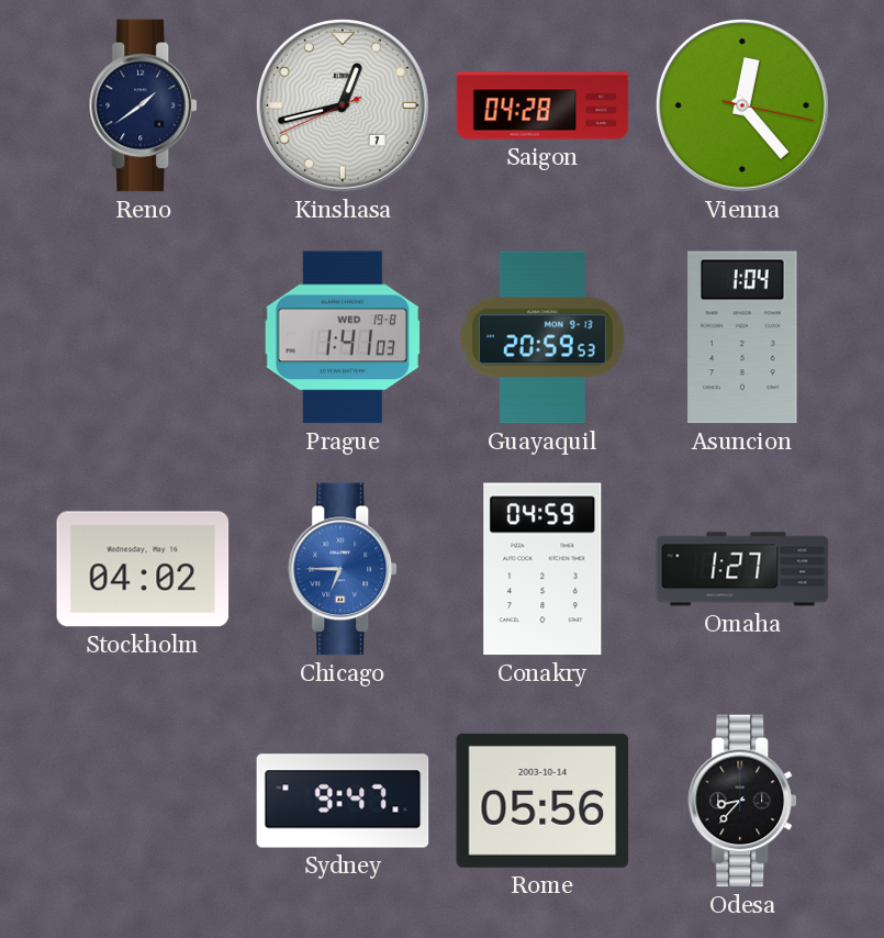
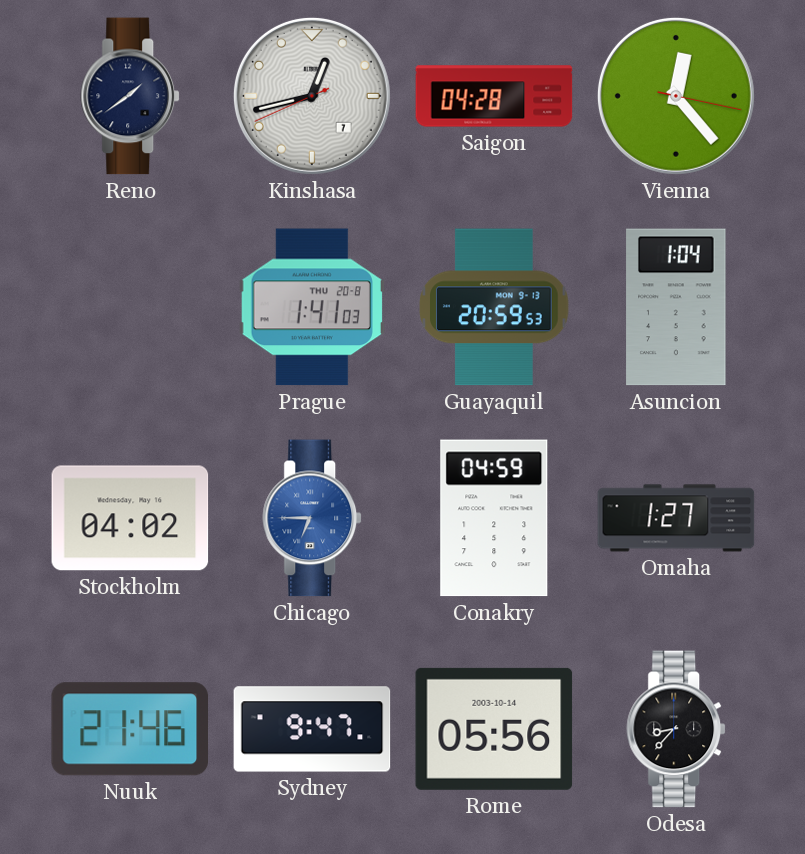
Prague date: WED 19-8 -> THU 20-8
Nuuk: none -> 21:46
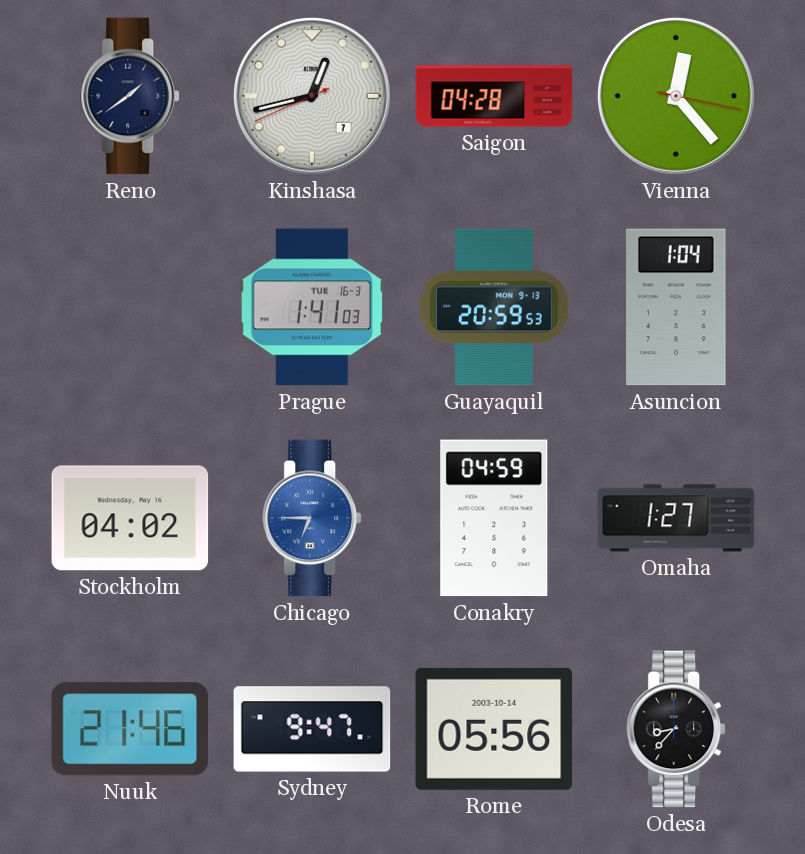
Prague date: THU 20-8 -> TUE 16-3
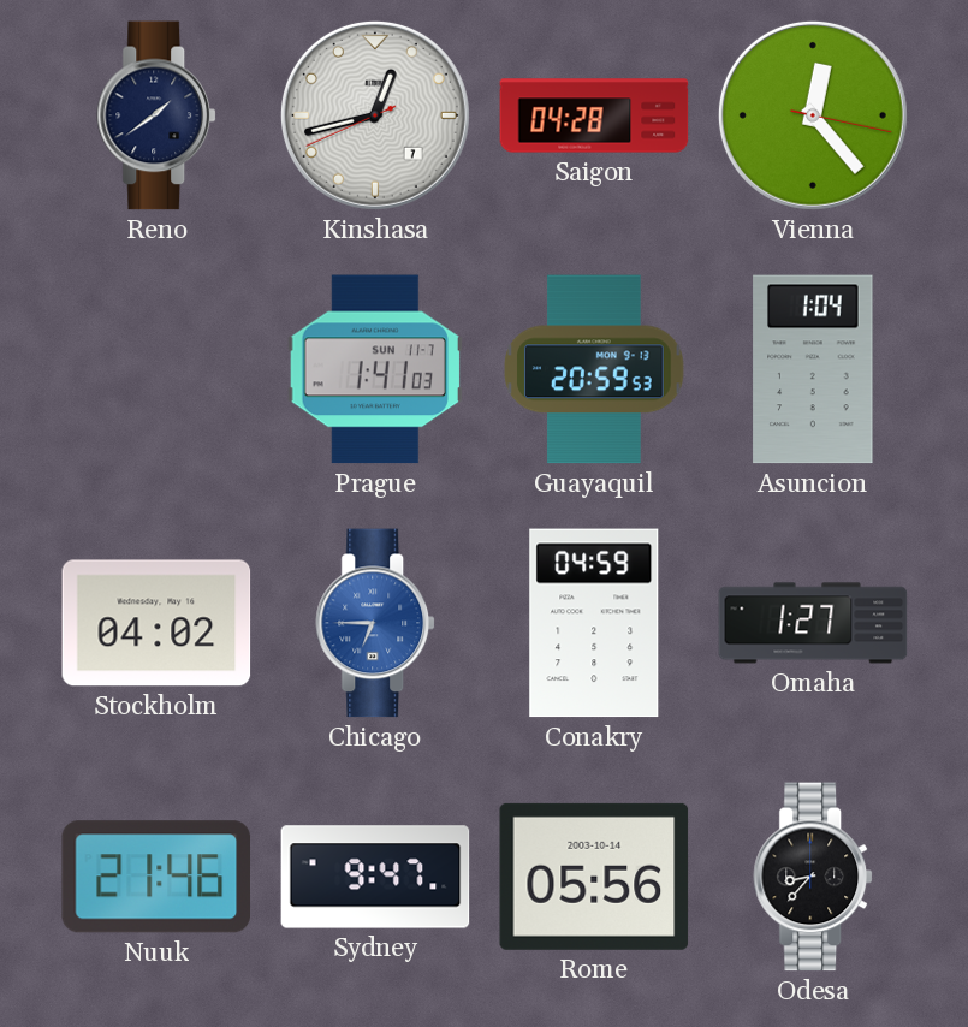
Prague date: TUE 16-3 -> SUN 11-7
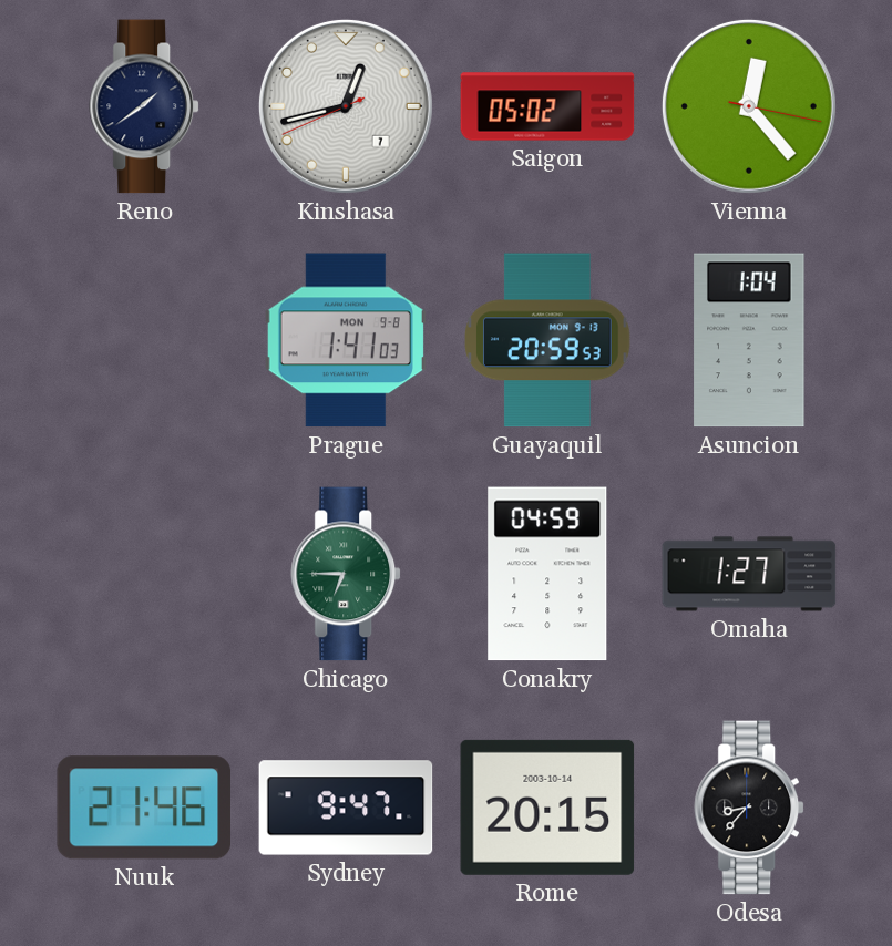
Saigon: 04:28 -> 05:02
Prague date: SUN 11-7 -> MON 9-8
Stockholm: 04:02 -> none
Chicago dial: blue -> green
Rome: 05:56 -> 20:15
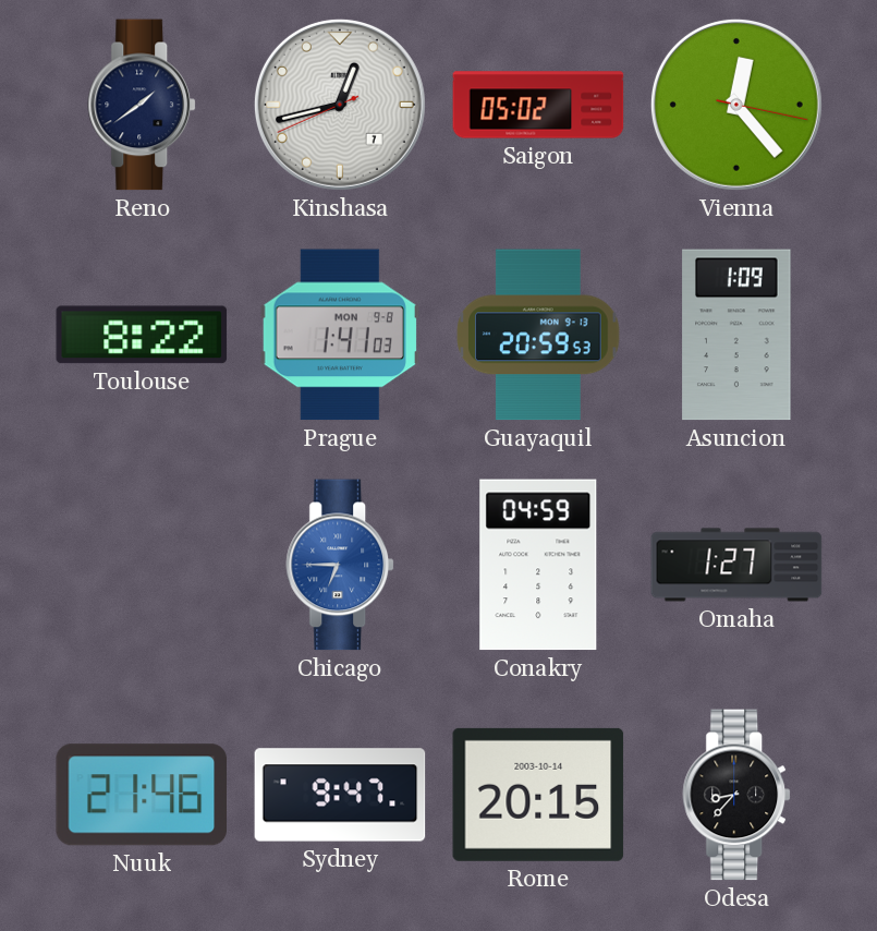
Toulouse: none -> 8:22
Asuncion: 1:04 -> 1:09
Chicago dial: green -> blue
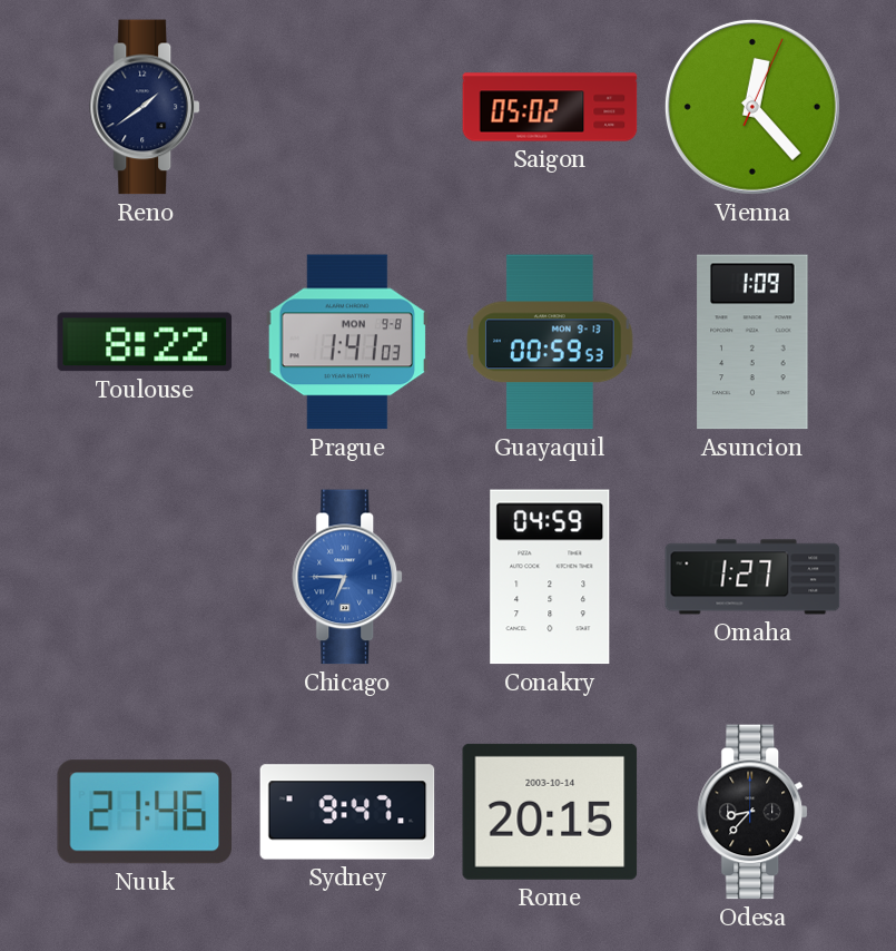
Kinshasa: 12:42 -> none
Vienna: 12:23:17 -> 12:23:04
Guayaquil: 20:59 -> 00:59
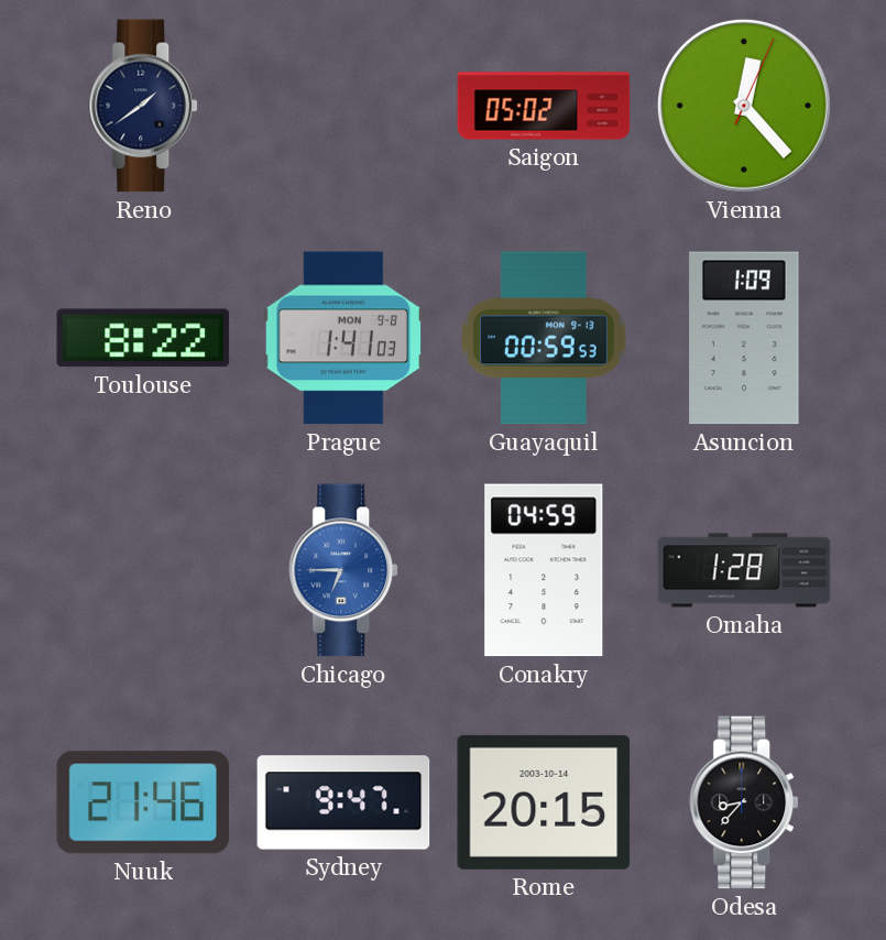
Omaha: 1:27 -> 1:28
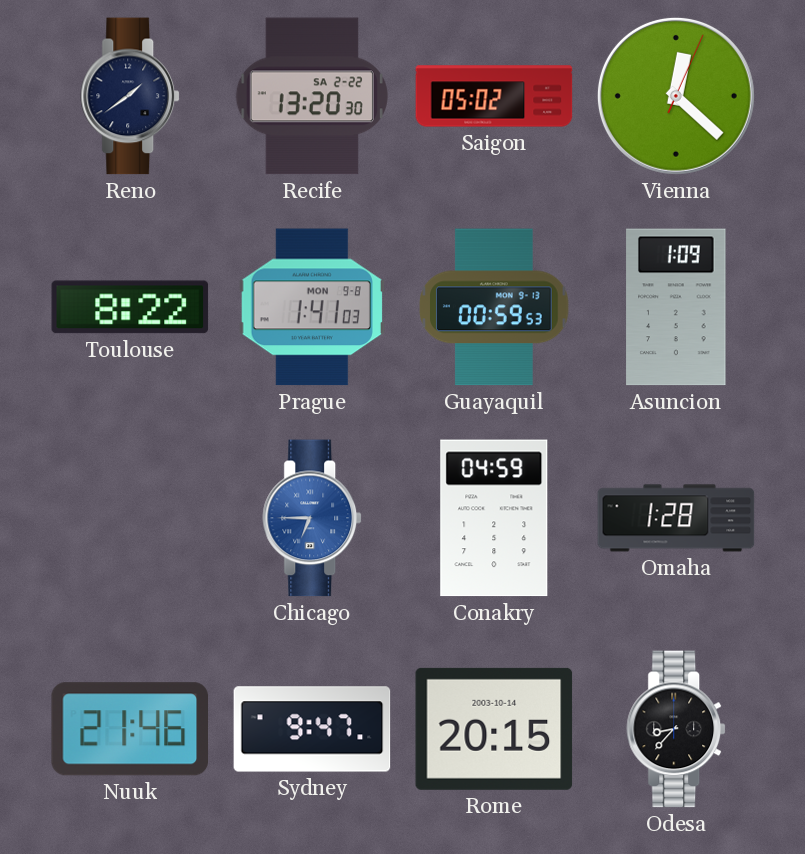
Recife: none -> 13:20
Vienna: 12:23 -> 12:22
